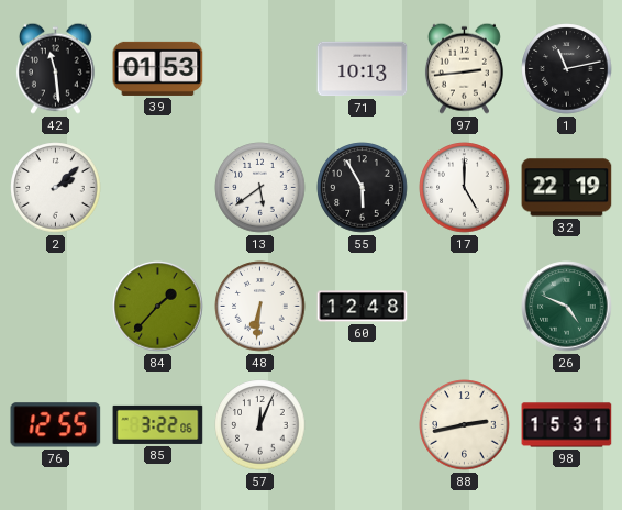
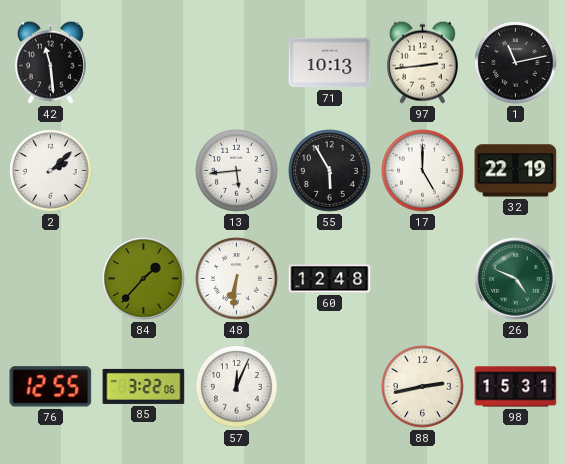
39: 01:53 -> none
13: 5:39 -> 5:44
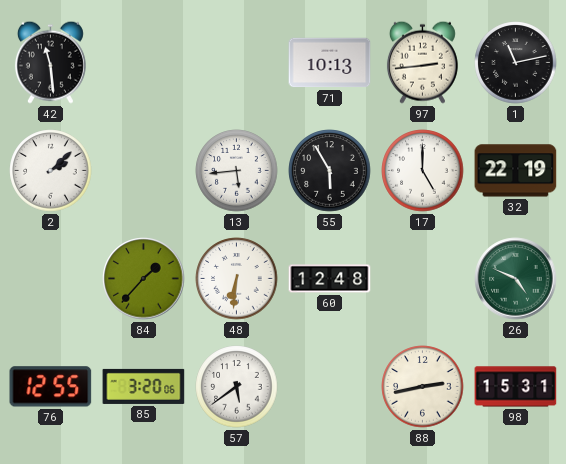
85: 3:22 -> 3:20
57: 12:04 -> 5:39
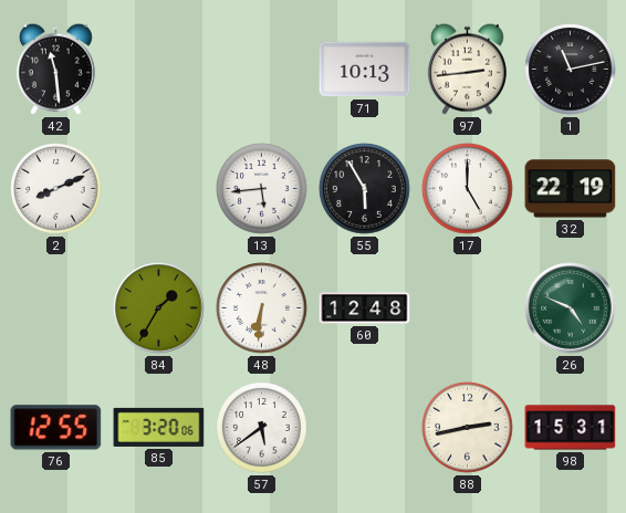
2: 2:08 -> 8:11
84: 1:37 -> 1:35
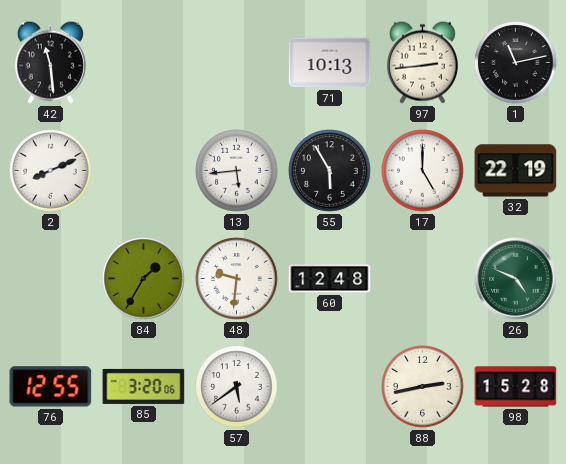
48: 6:31 -> 9:31
98: 15:31 -> 15:28
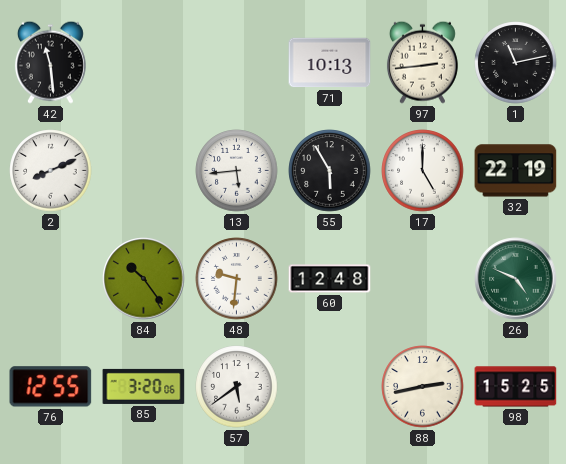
84: 1:35 -> 10:24
98: 15:28 -> 15:25
